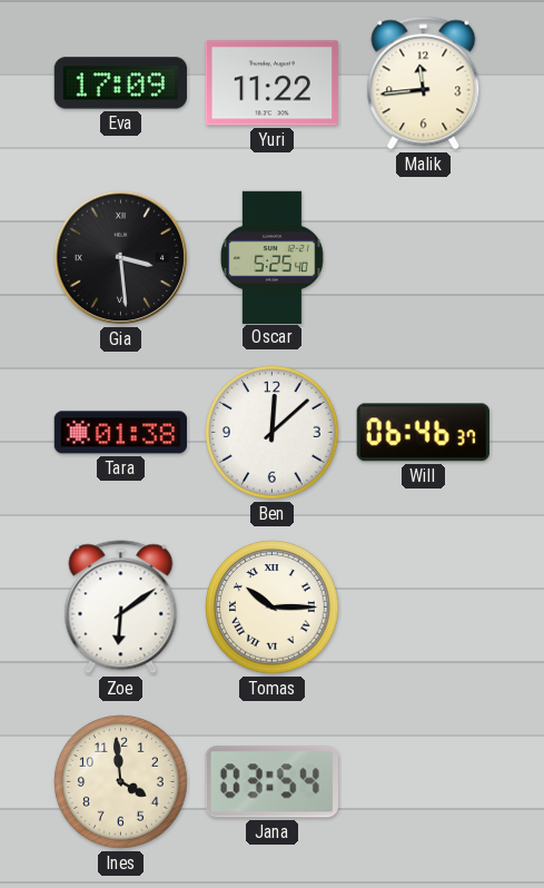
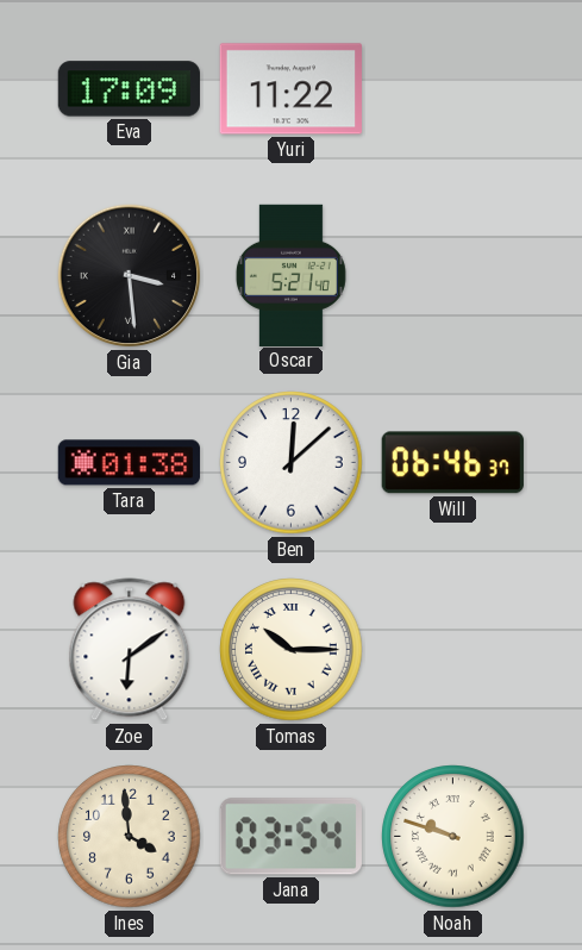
Malik: 11:44 -> none
Oscar: 5:25 -> 5:21
Noah: none -> 9:48
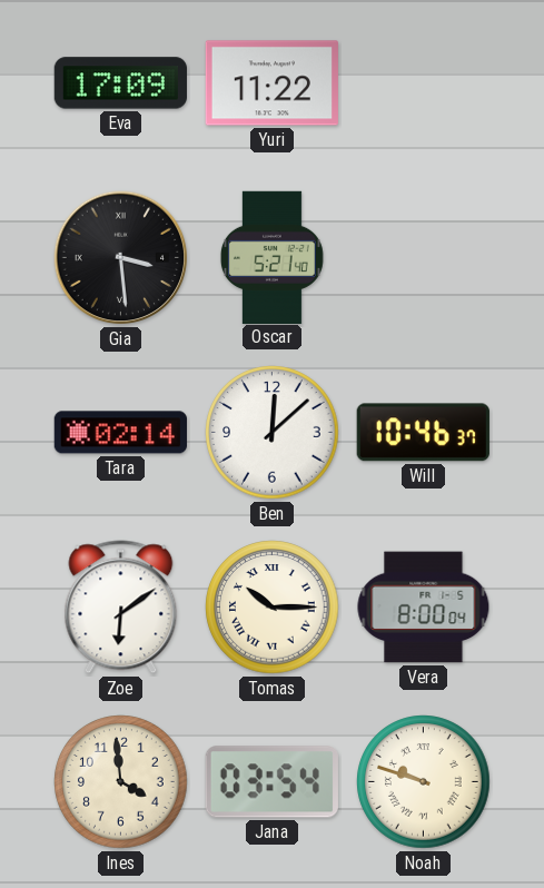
Tara: 01:38 -> 02:14
Will: 06:46 -> 10:46
Vera: none -> 8:00
